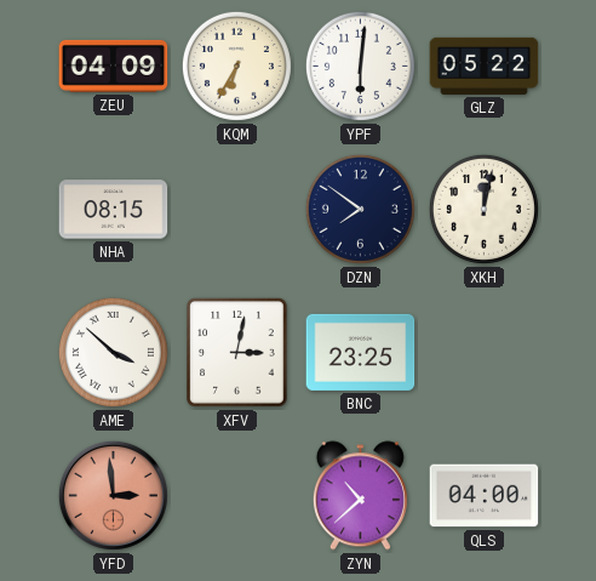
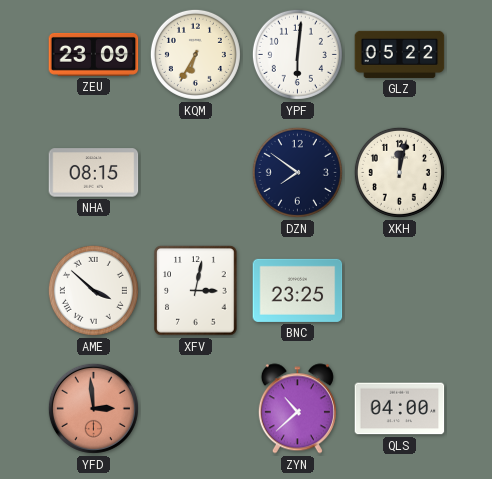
ZEU: 04:09 -> 23:09
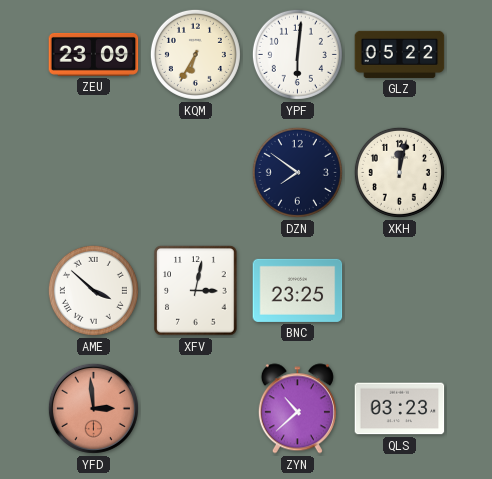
NHA: 08:15 -> none
QLS: 04:00 -> 03:23
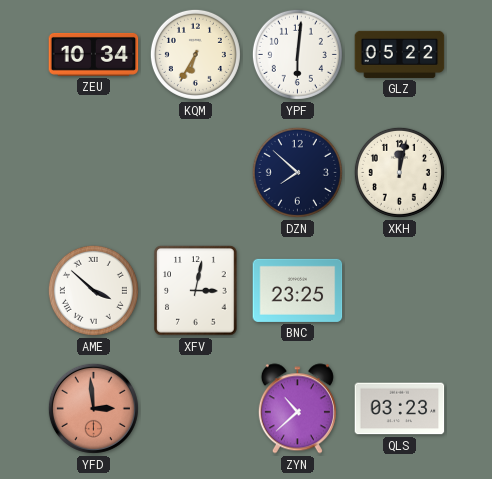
ZEU: 23:09 -> 10:34
DZN: 7:51 -> 7:52
